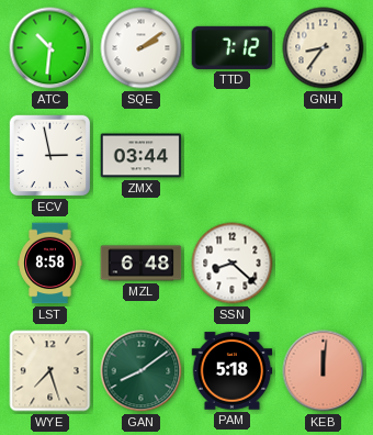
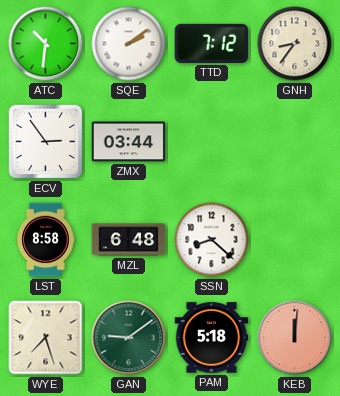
ECV: 2:58 -> 2:54
GAN: 8:09 -> 9:09
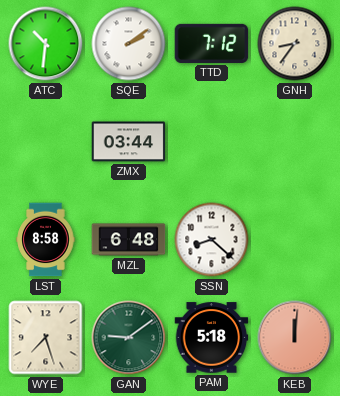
ECV: 2:54 -> none
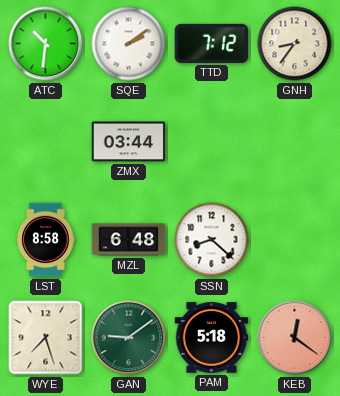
KEB: 12:01 -> 12:21
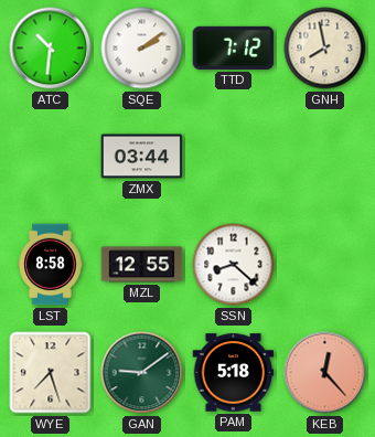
GNH: 8:36 -> 7:58
MZL: 6:48 -> 12:55
KEB: 12:21 -> 12:23
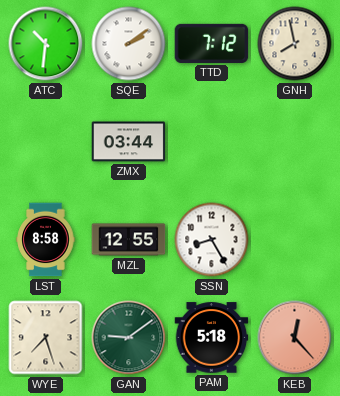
SSN: 8:22 -> 8:25
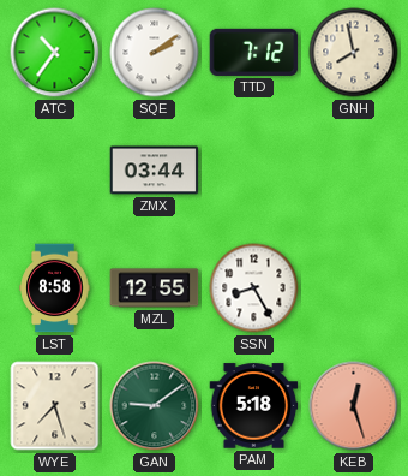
ATC: 10:31 -> 10:36
KEB: 12:23 -> 12:27
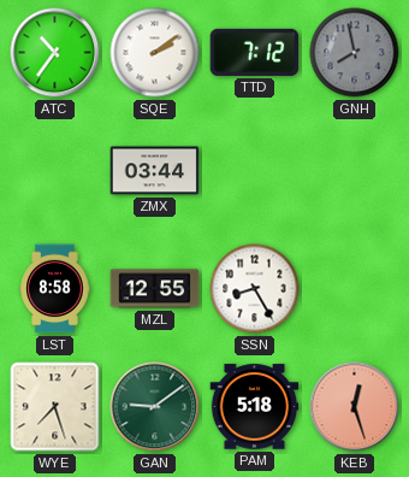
GNH dial: cream -> grey
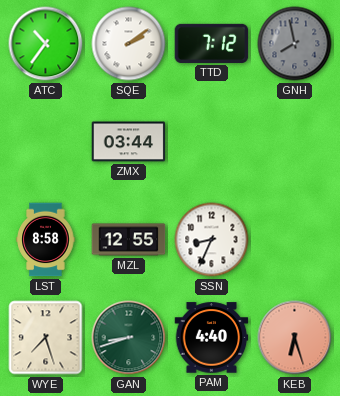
SSN: 8:25 -> 8:34
GAN: 9:09 -> 8:42
PAM: 5:18 -> 4:40
KEB: 12:27 -> 6:27
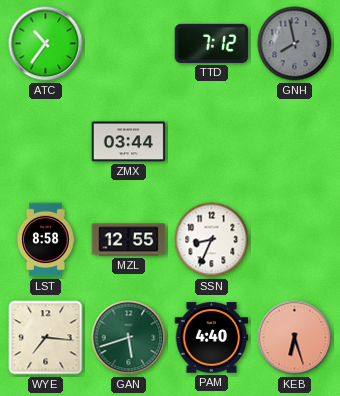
SQE: 2:09 -> none
WYE: 7:27 -> 7:16
GAN: 8:42 -> 5:42
